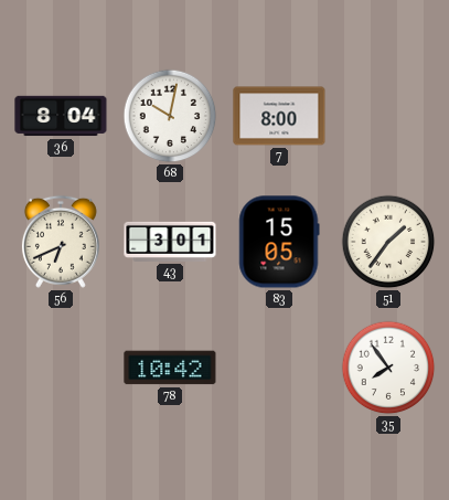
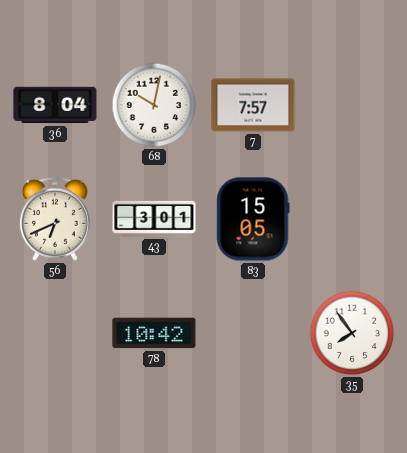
7: 8:00 -> 7:57
51: 1:36 -> none
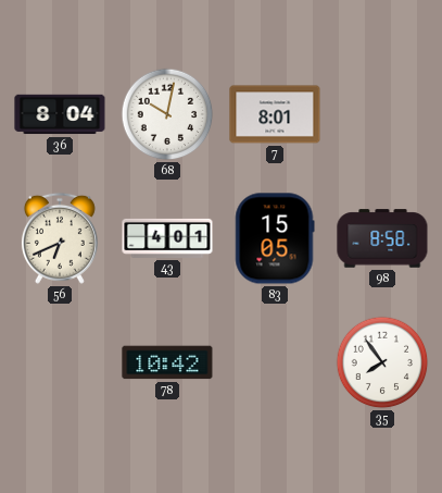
7: 7:57 -> 8:01
43: 3:01 -> 4:01
98: none -> 8:58
